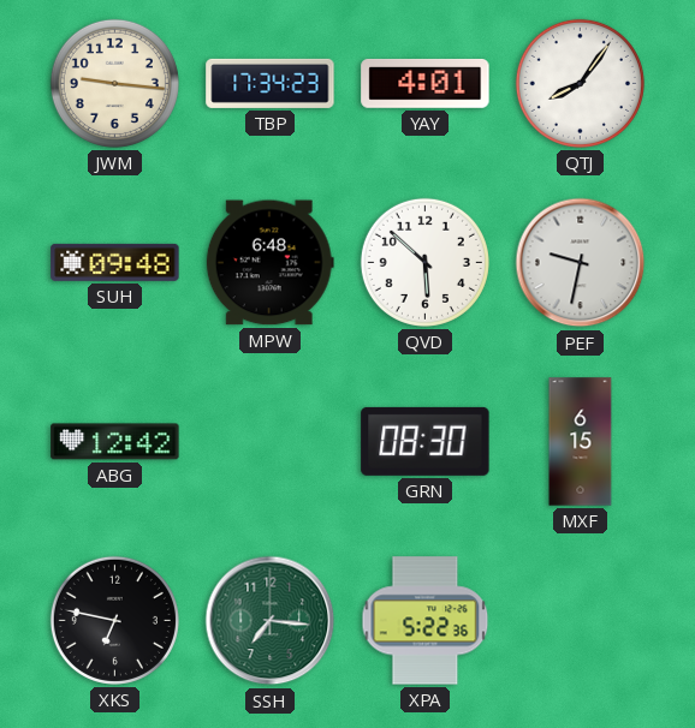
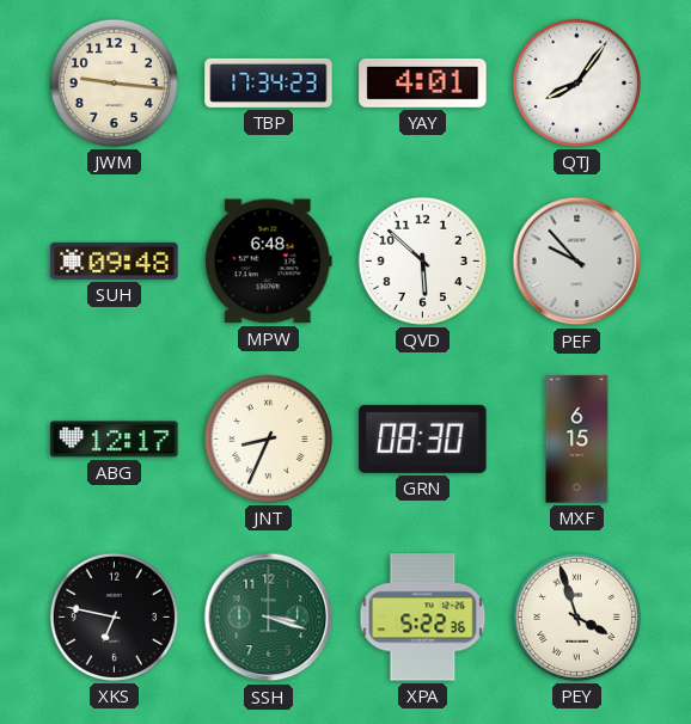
PEF: 9:32 -> 9:53
ABG: 12:42 -> 12:17
JNT: none -> 8:34
SSH: 7:16 -> 3:18
PEY: none -> 3:57
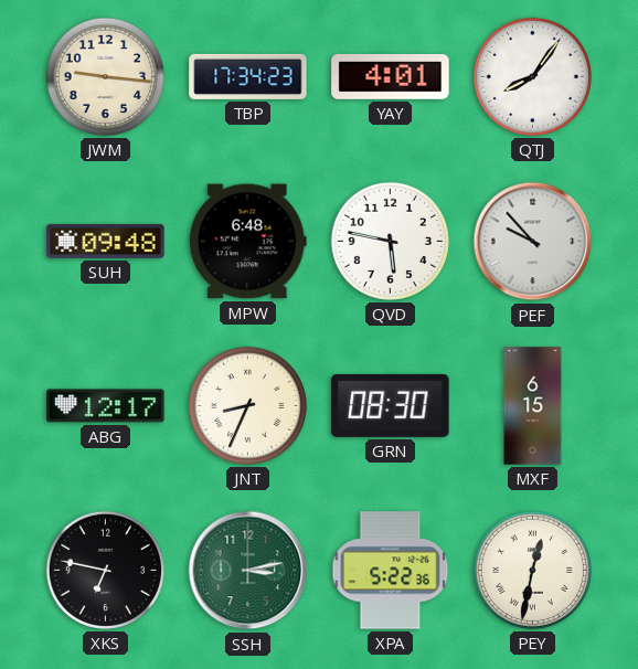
QVD: 5:52 -> 5:47
SSH: 3:18 -> 3:13
PEY: 3:57 -> 12:32
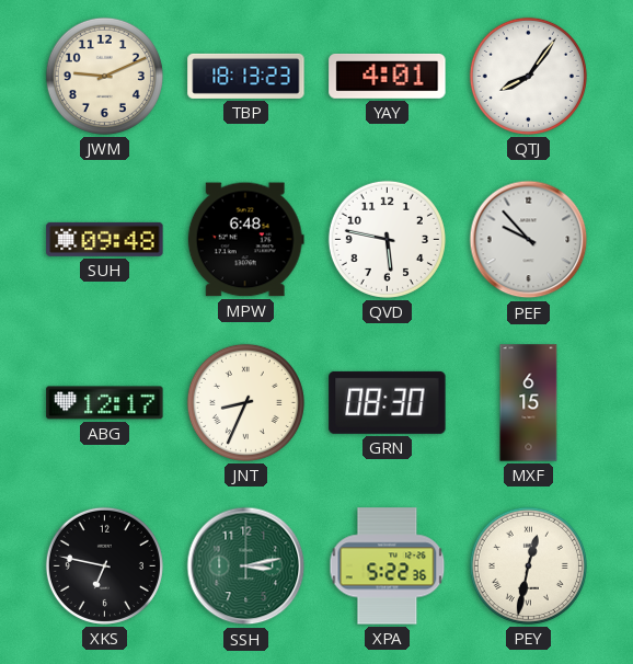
JWM: 9:16 -> 9:11
TBP: 17:34 -> 18:13
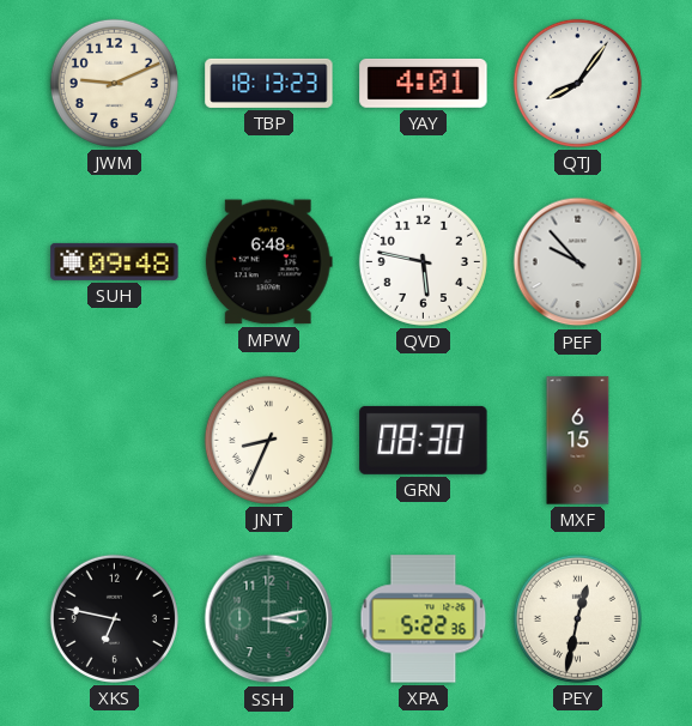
ABG: 12:17 -> none
